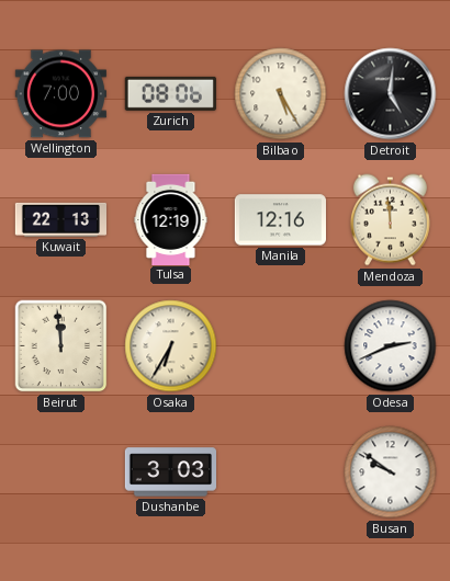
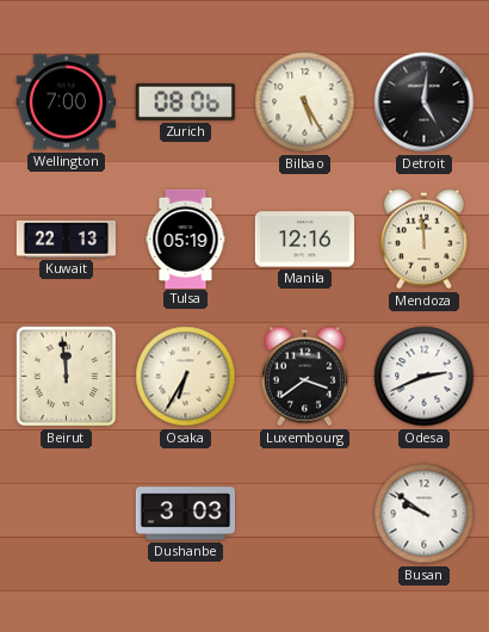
Tulsa: 12:19 -> 05:19
Luxembourg: none -> 3:39
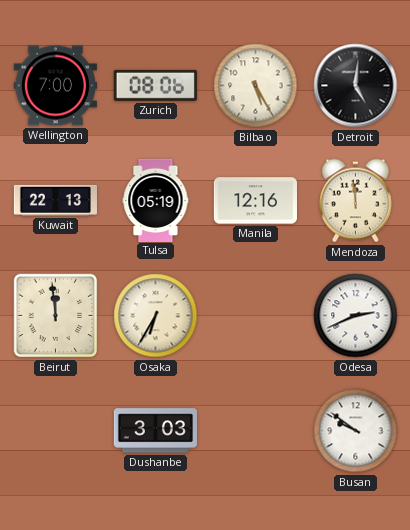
Luxembourg: 3:39 -> none
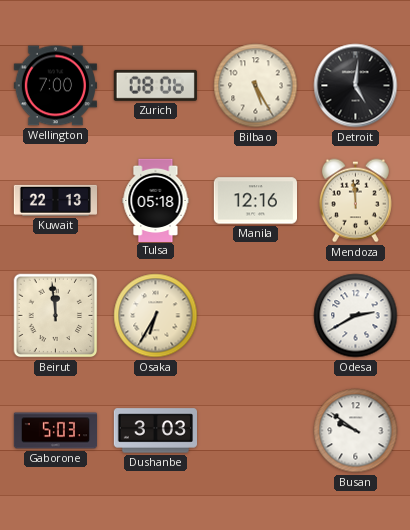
Tulsa: 05:19 -> 05:18
Odesa: 2:41 -> 2:40
Gaborone: none -> 5:03
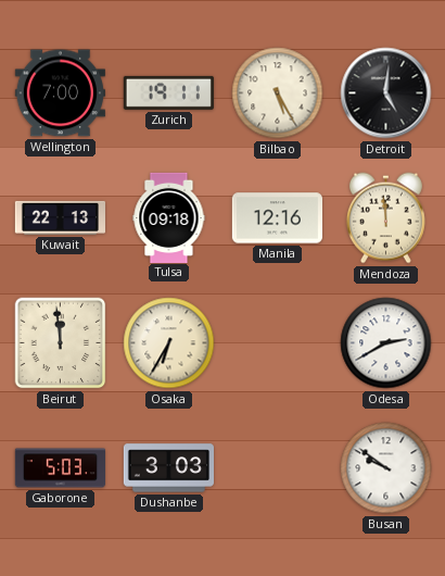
Zurich: 08:06 -> 19:11
Tulsa: 05:18 -> 09:18
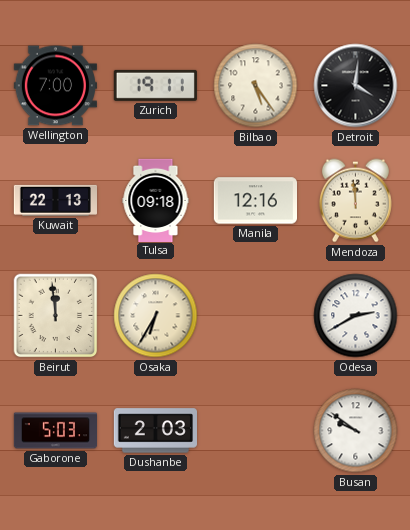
Bilbao: 5:25 -> 5:24
Detroit: 5:01 -> 4:01
Dushanbe: 3:03 -> 2:03
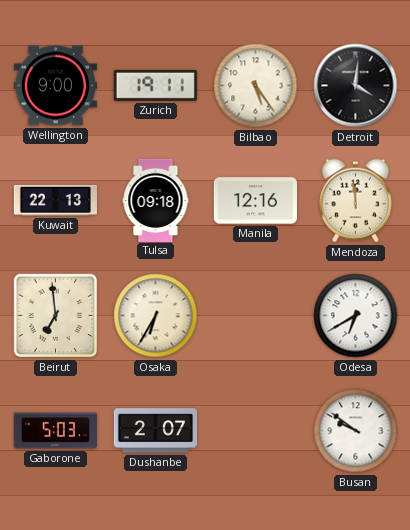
Wellington: 7:00 -> 9:00
Beirut: 11:59 -> 6:59
Odesa: 2:40 -> 6:40
Dushanbe: 2:03 -> 2:07
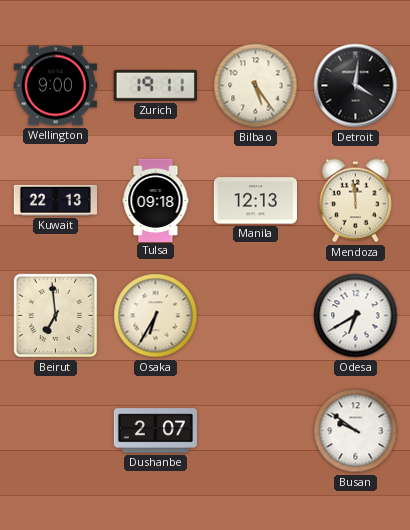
Manila: 12:16 -> 12:13
Gaborone: 5:03 -> none
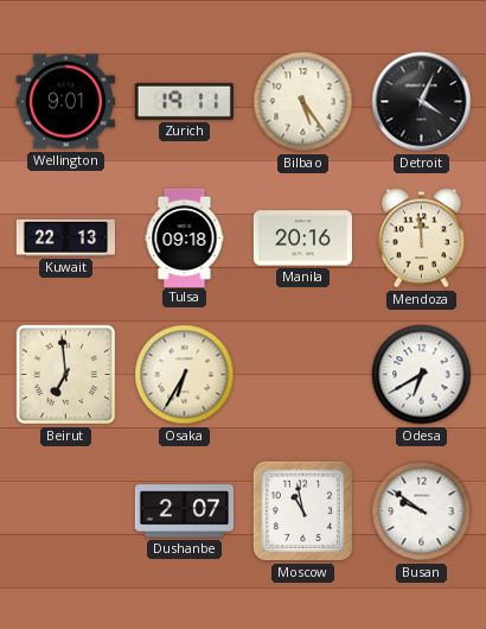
Wellington: 9:00 -> 9:01
Detroit: 4:01 -> 4:04
Manila: 12:13 -> 20:16
Moscow: none -> 10:58
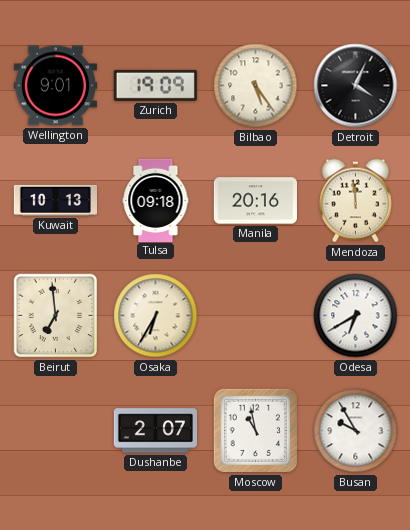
Zurich: 19:11 -> 19:09
Kuwait: 22:13 -> 10:13
Busan: 9:51 -> 9:55
